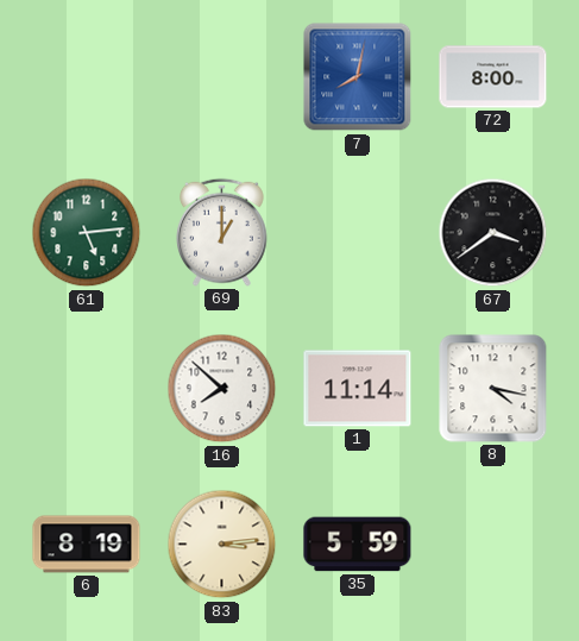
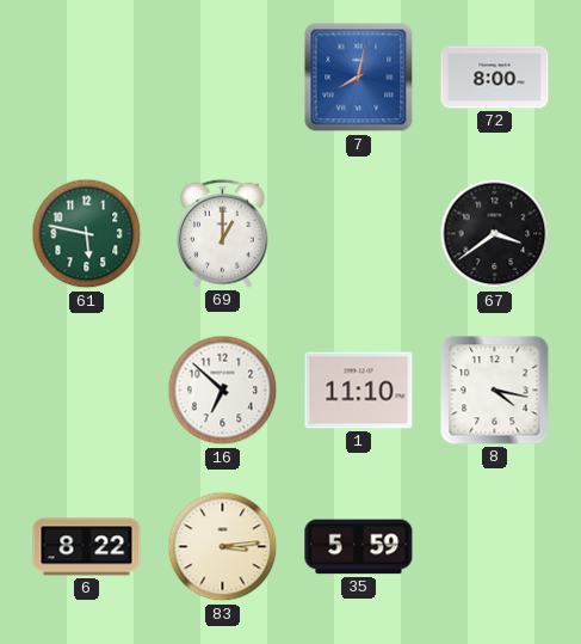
61: 5:14 -> 5:47
16: 7:52 -> 6:52
1: 11:14 -> 11:10
6: 8:19 -> 8:22
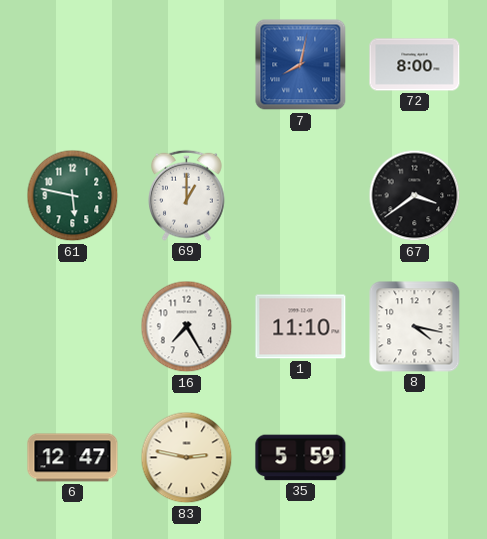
16: 6:52 -> 7:25
6: 8:22 -> 12:47
83: 3:14 -> 2:47
